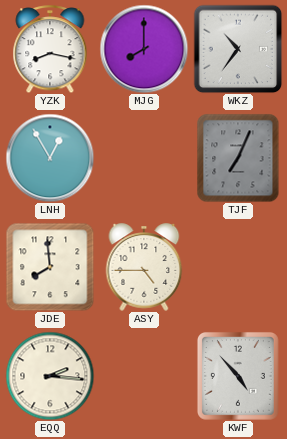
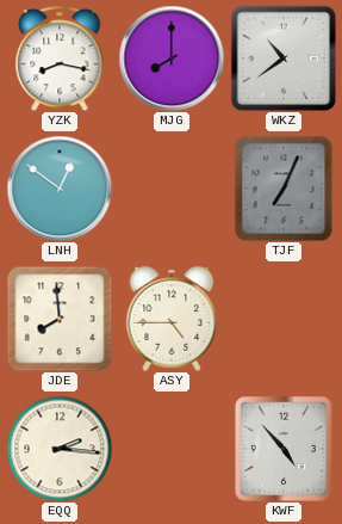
WKZ: 10:36 -> 10:39
LNH: 12:55 -> 12:51
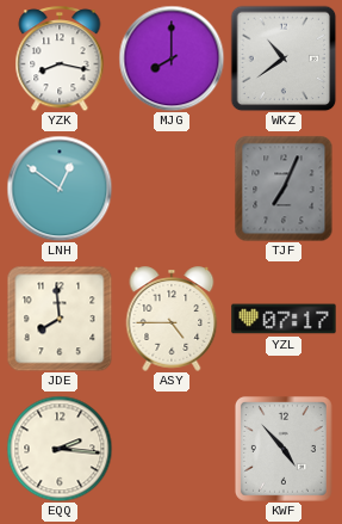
YZL: none -> 07:17
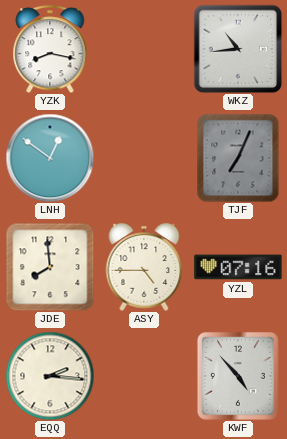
MJG: 8:00 -> none
WKZ: 10:39 -> 10:44
YZL: 07:17 -> 07:16
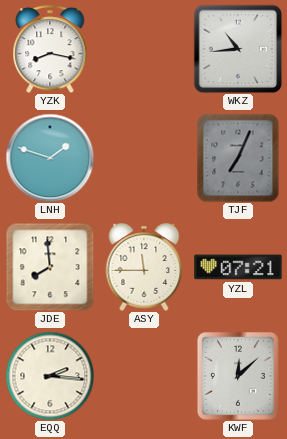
LNH: 12:51 -> 1:48
ASY: 4:45 -> 11:45
YZL: 07:16 -> 07:21
KWF: 4:53 -> 12:08
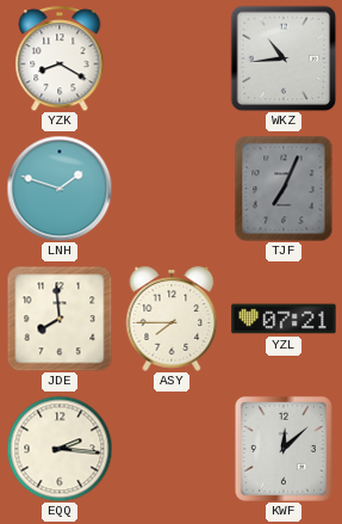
YZK: 8:17 -> 8:20
ASY: 11:45 -> 7:45
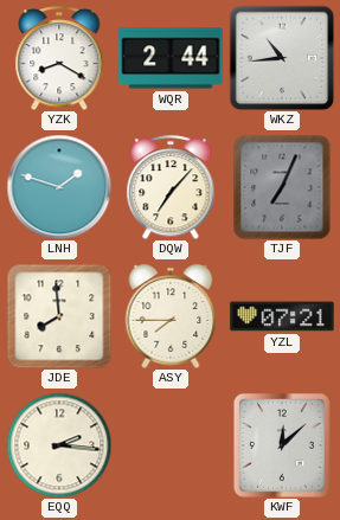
WQR: none -> 2:44
DQW: none -> 7:07
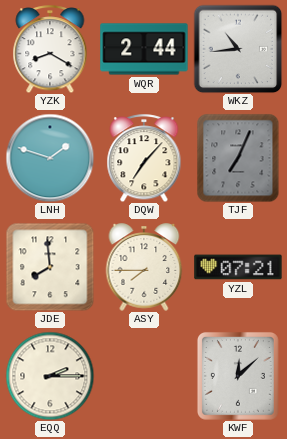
EQQ: 2:16 -> 2:15
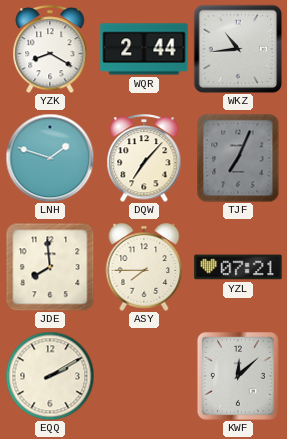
EQQ: 2:15 -> 2:10
